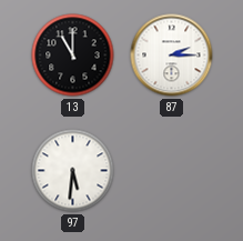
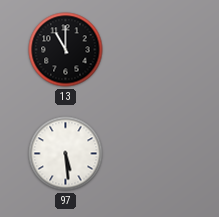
87: 2:15 -> none
97: 5:31 -> 5:29
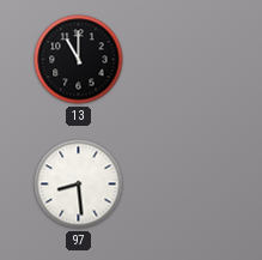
97: 5:29 -> 8:29
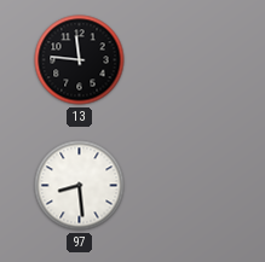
13: 11:00 -> 11:46
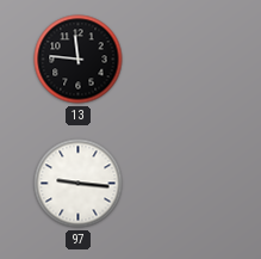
97: 8:29 -> 9:16
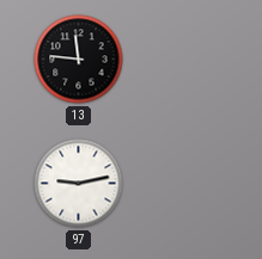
97: 9:16 -> 9:13
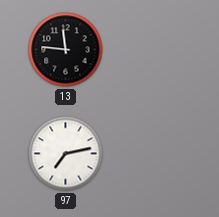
97: 9:13 -> 7:13
